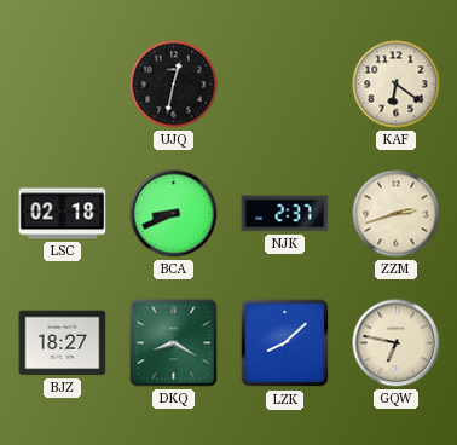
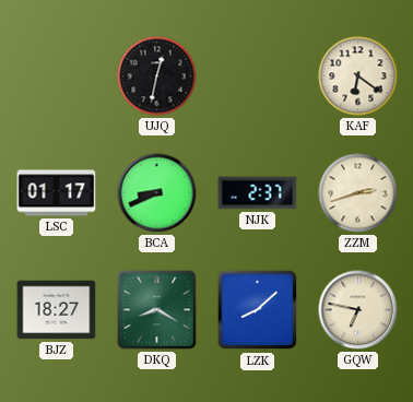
LSC: 02:18 -> 01:17
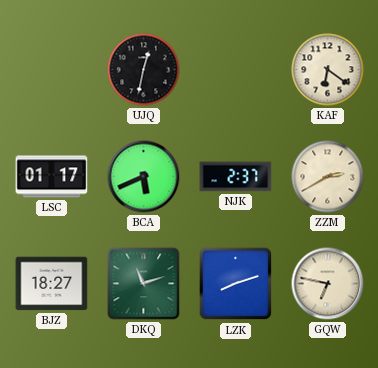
BCA: 8:41 -> 5:41
ZZM: 2:42 -> 2:40
DKQ: 8:20 -> 11:12
LZK: 8:08 -> 8:12
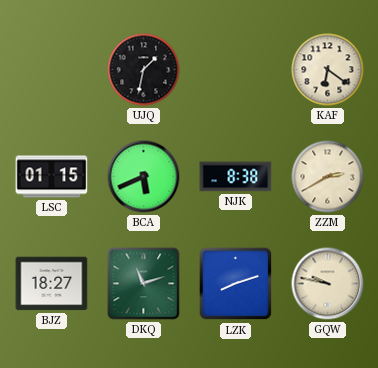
UJQ: 12:32 -> 1:32
LSC: 01:17 -> 01:15
NJK: 2:37 -> 8:38
GQW: 6:47 -> 9:47
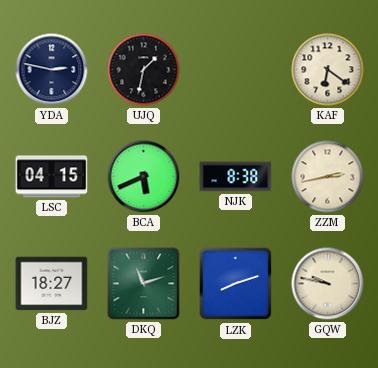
YDA: none -> 2:47
LSC: 01:15 -> 04:15
ZZM: 2:40 -> 2:43
